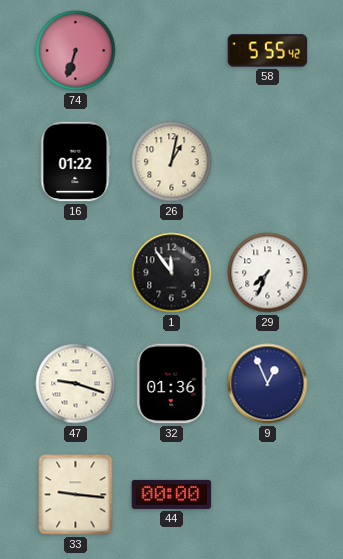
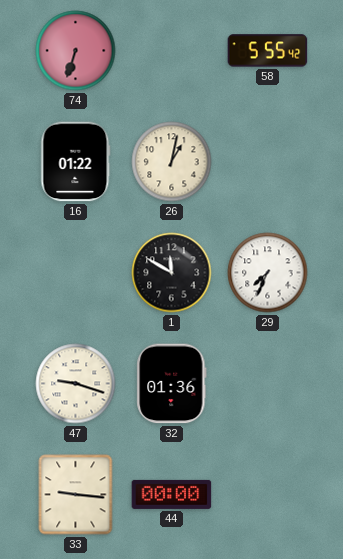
1: 11:54 -> 11:50
9: 12:56 -> none
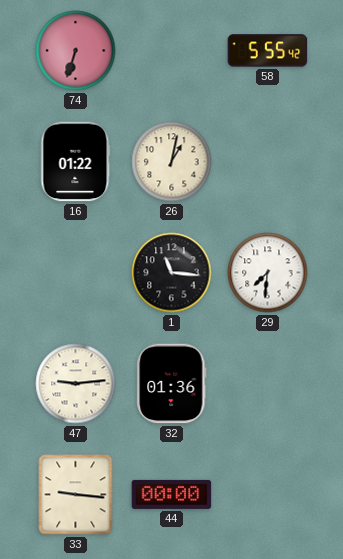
1: 11:50 -> 11:16
29: 7:34 -> 7:31
47: 9:18 -> 9:14
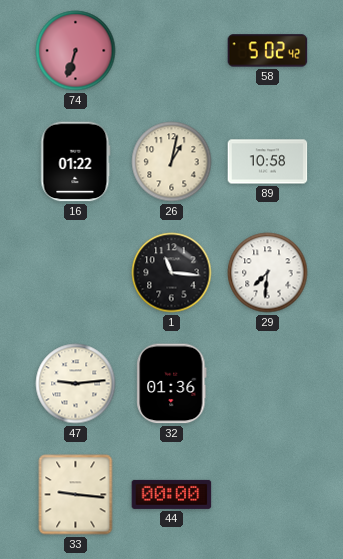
58: 5:55 -> 5:02
89: none -> 10:58
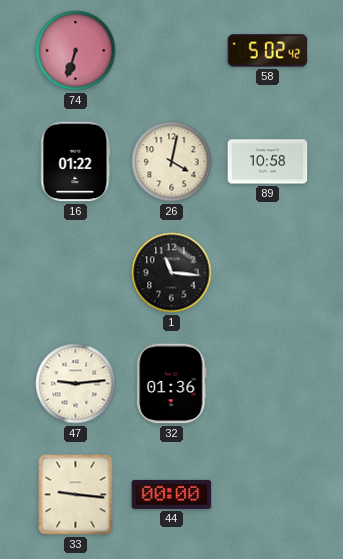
26: 1:02 -> 4:02
29: 7:31 -> none
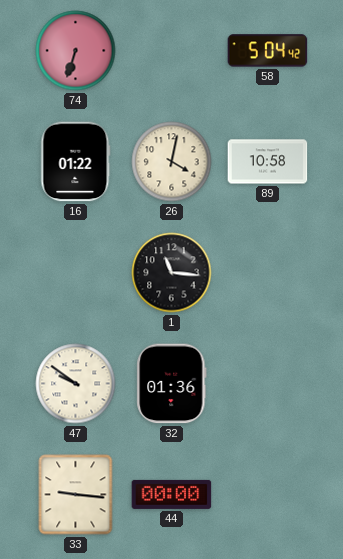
58: 5:02 -> 5:04
47: 9:14 -> 9:51
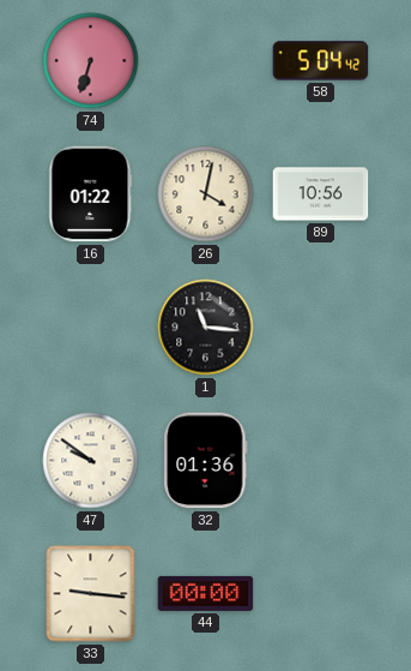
89: 10:58 -> 10:56
